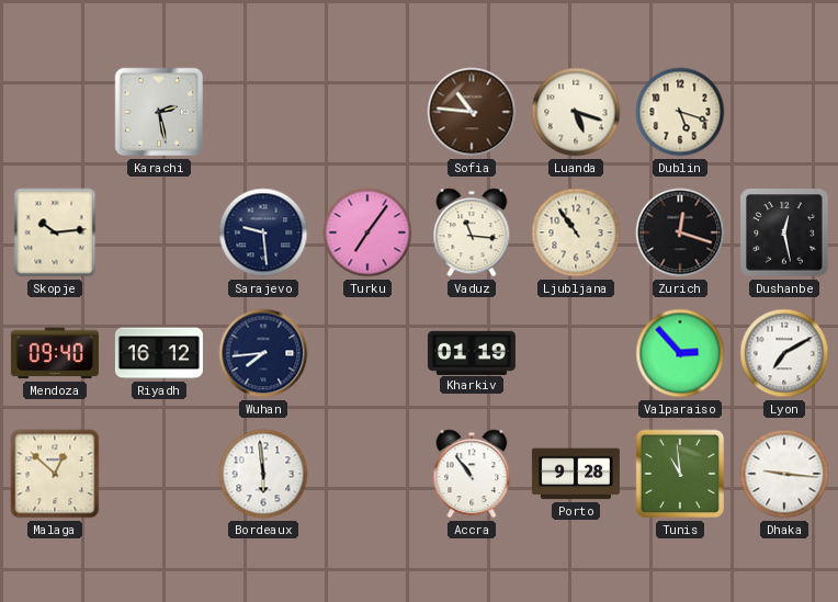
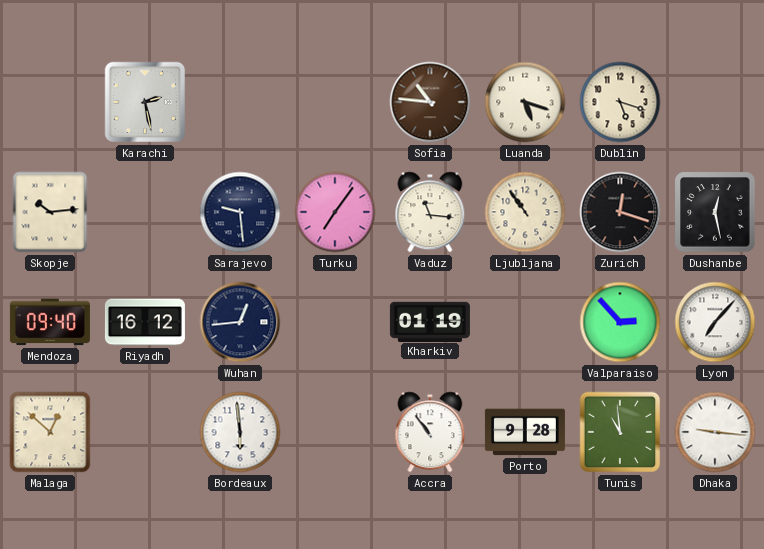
Wuhan: 7:44 -> 12:44
Lyon: 7:10 -> 7:07
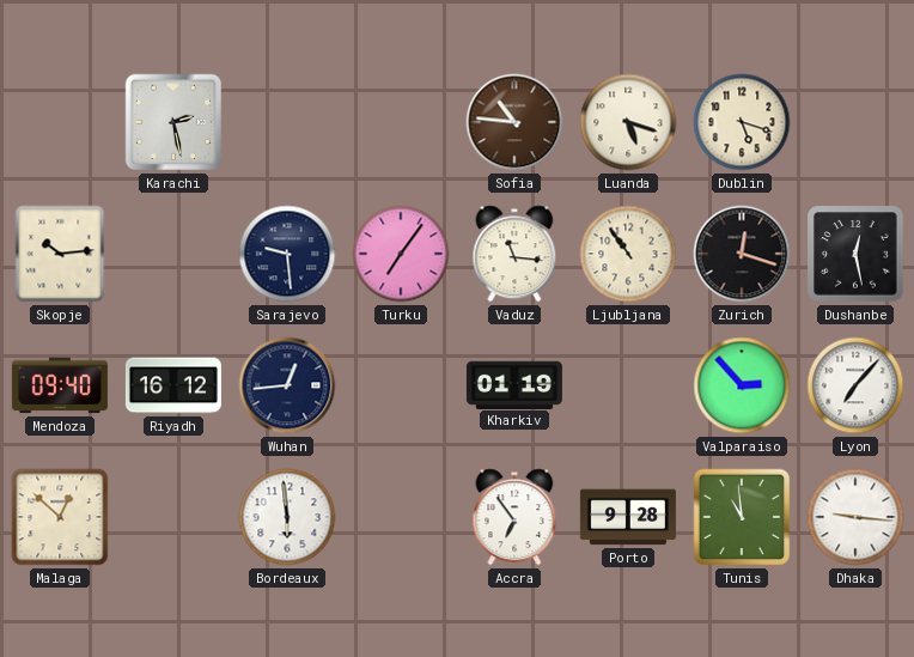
Accra: 10:54 -> 6:54
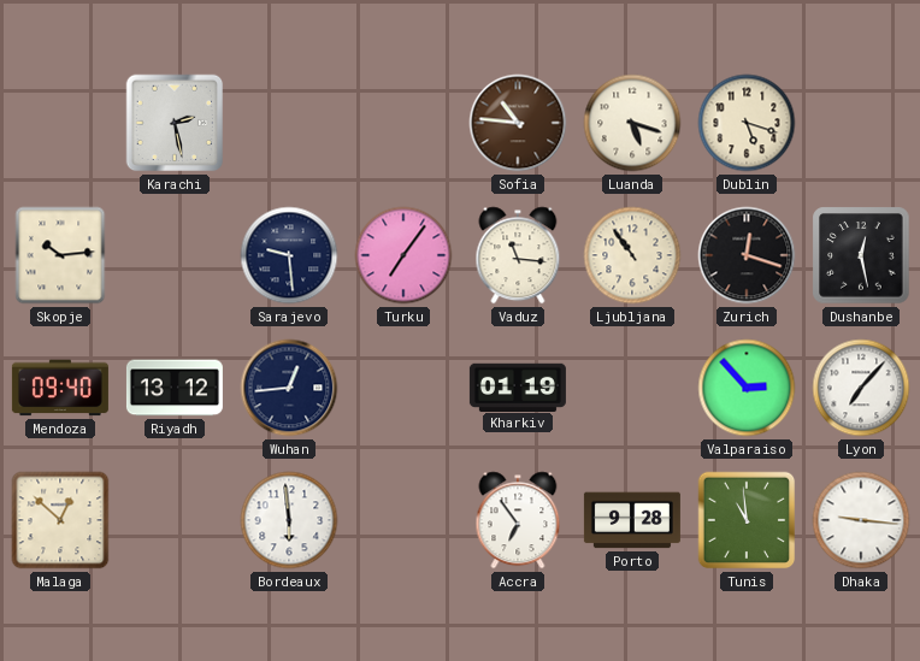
Riyadh: 16:12 -> 13:12
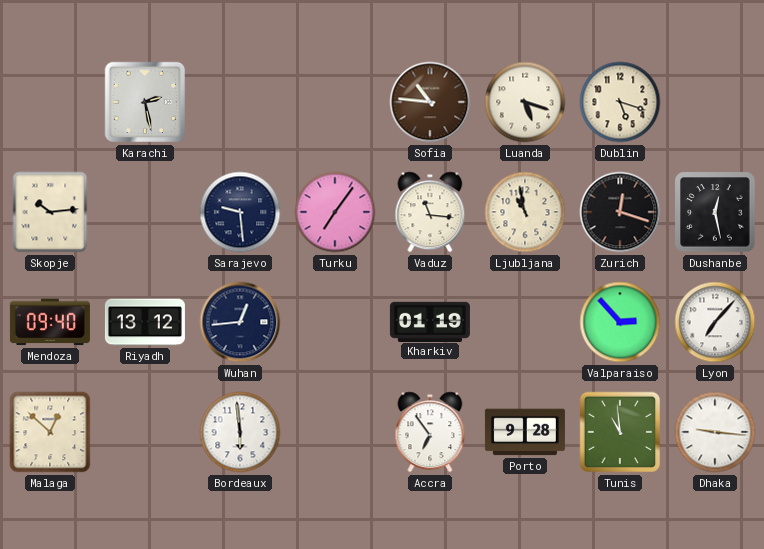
Ljubljana: 10:54 -> 10:58
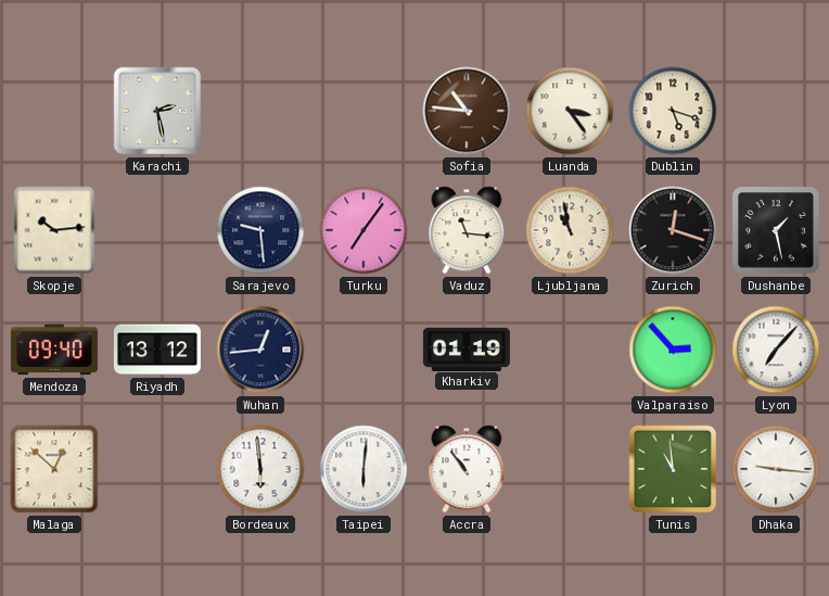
Luanda: 5:18 -> 3:24
Dushanbe: 12:28 -> 1:28
Taipei: none -> 6:01
Accra: 6:54 -> 10:54
Porto: 9:28 -> none
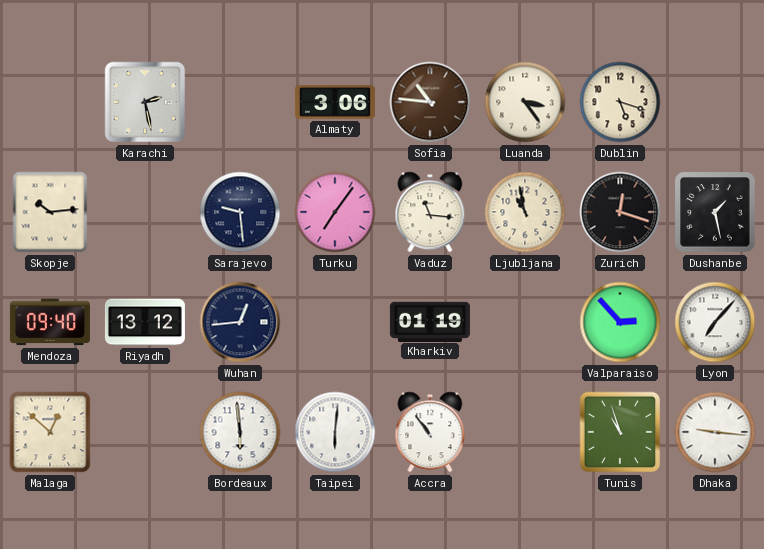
Almaty: none -> 3:06
Tunis: 10:59 -> 10:57
